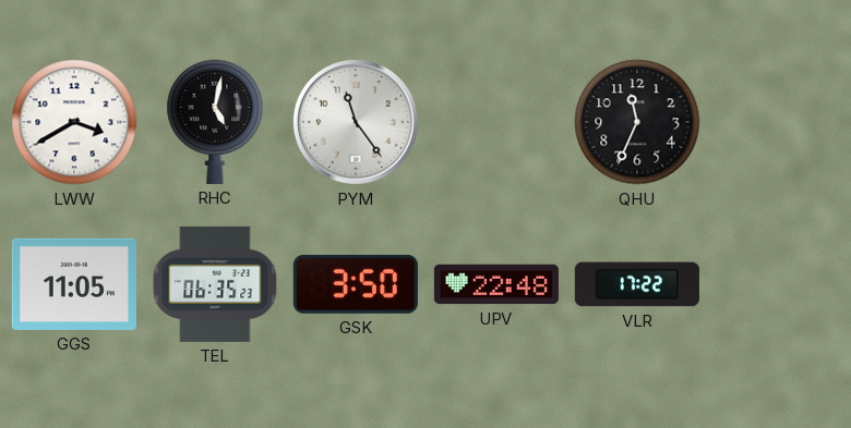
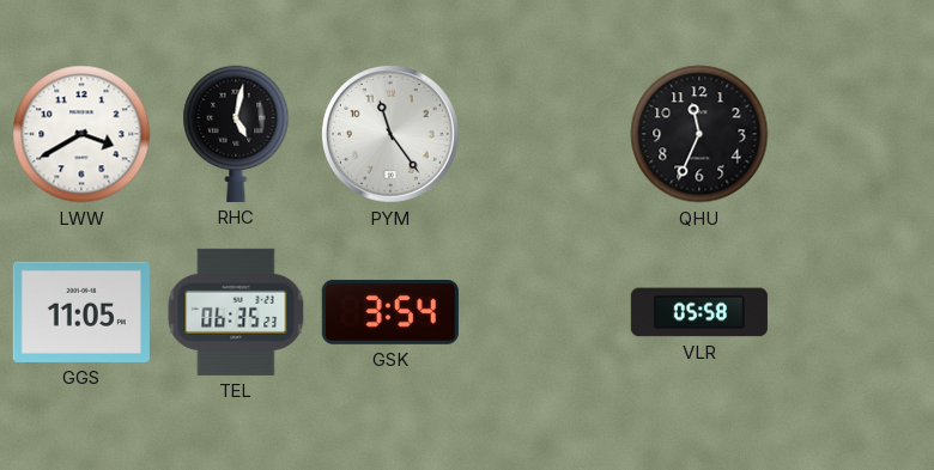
GSK: 3:50 -> 3:54
UPV: 22:48 -> none
VLR: 17:22 -> 05:58
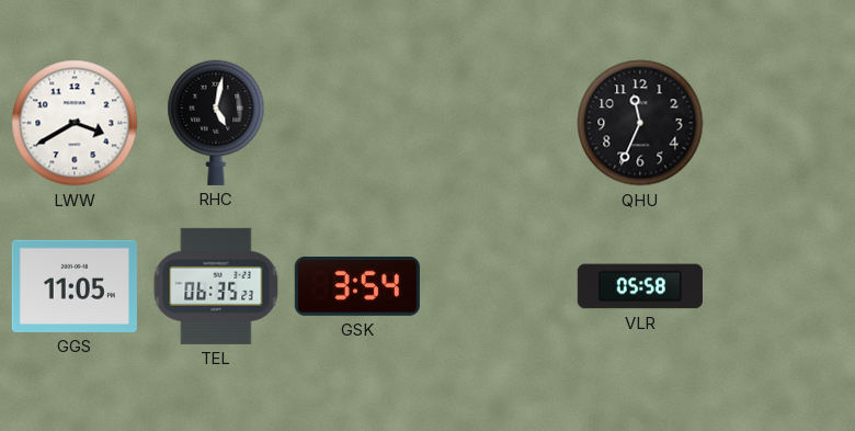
PYM: 11:24 -> none
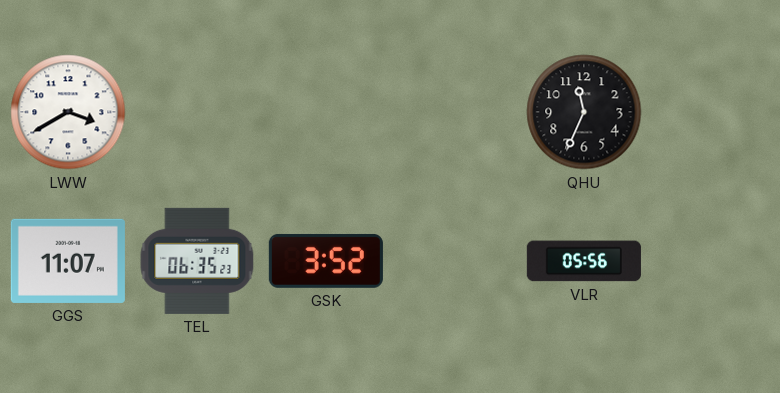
RHC: 5:02 -> none
GGS: 11:05 -> 11:07
GSK: 3:54 -> 3:52
VLR: 05:58 -> 05:56
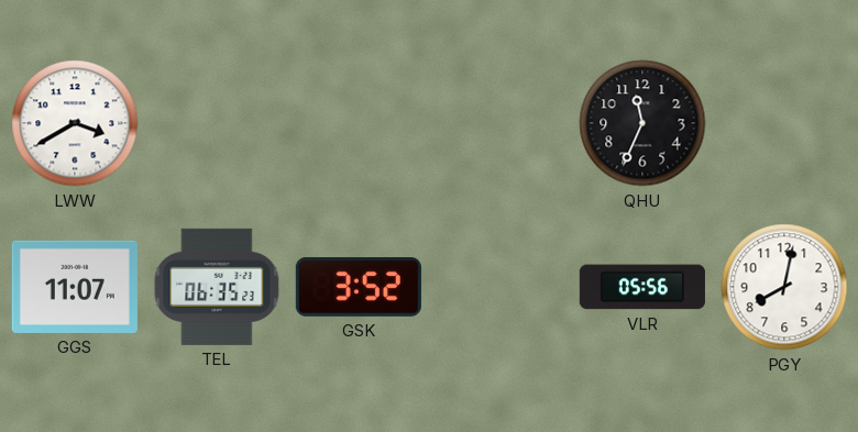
PGY: none -> 8:02
